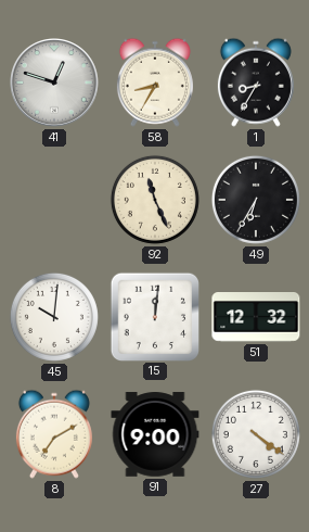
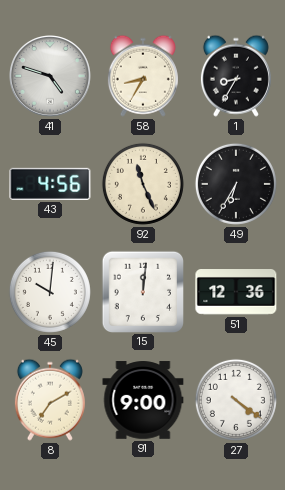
41: 12:48 -> 4:48
43: none -> 4:56
51: 12:32 -> 12:36
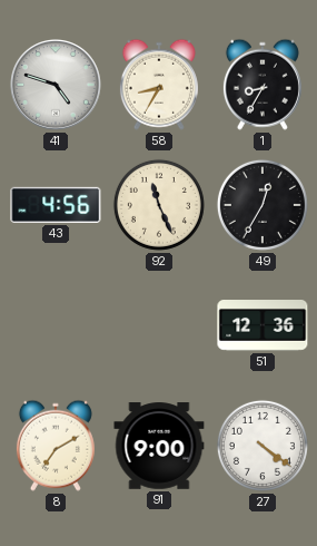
49: 6:35 -> 12:35
45: 10:01 -> none
15: 12:01 -> none
